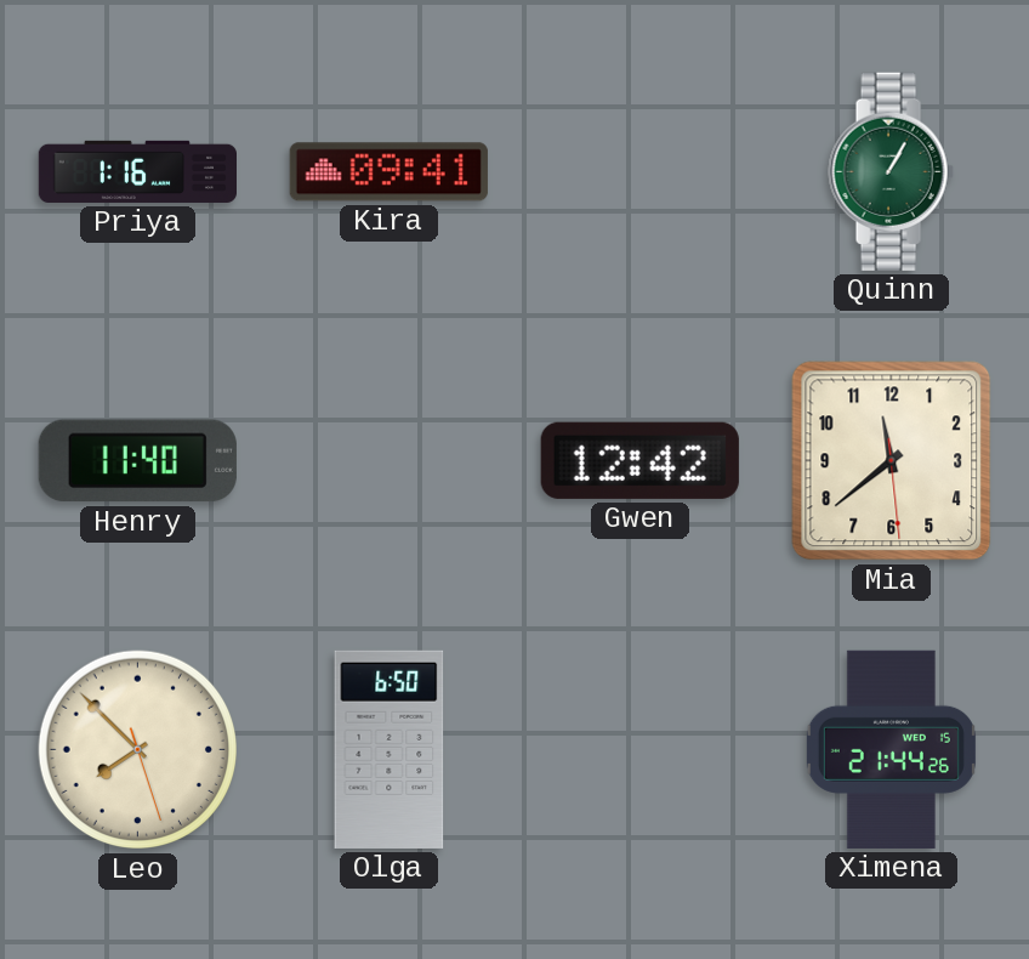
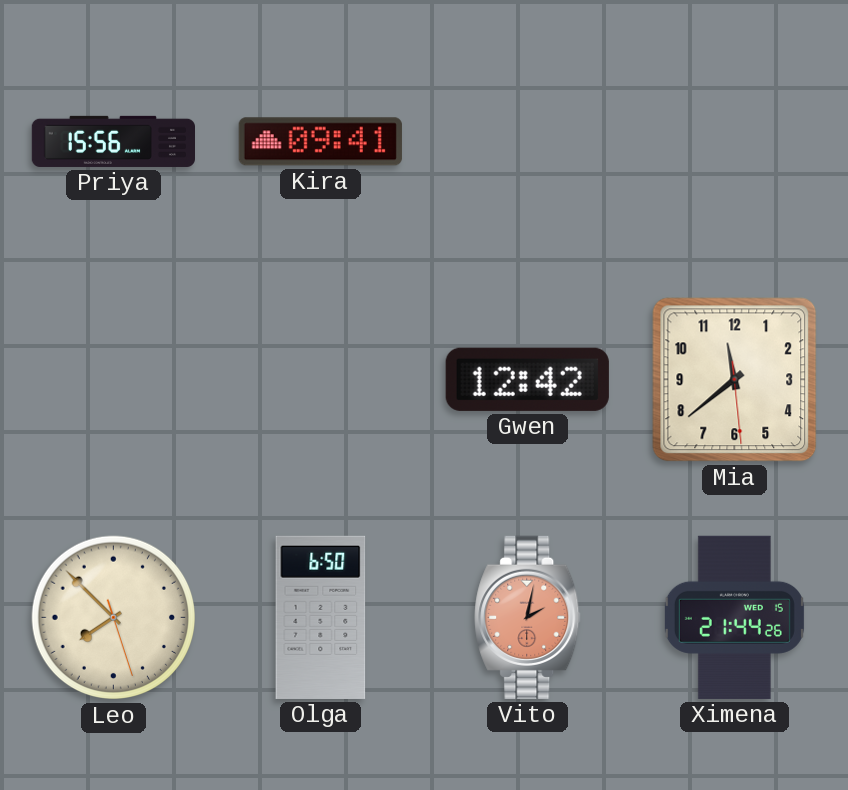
Priya: 1:16 -> 15:56
Quinn: 1:05 -> none
Henry: 11:40 -> none
Vito: none -> 2:02
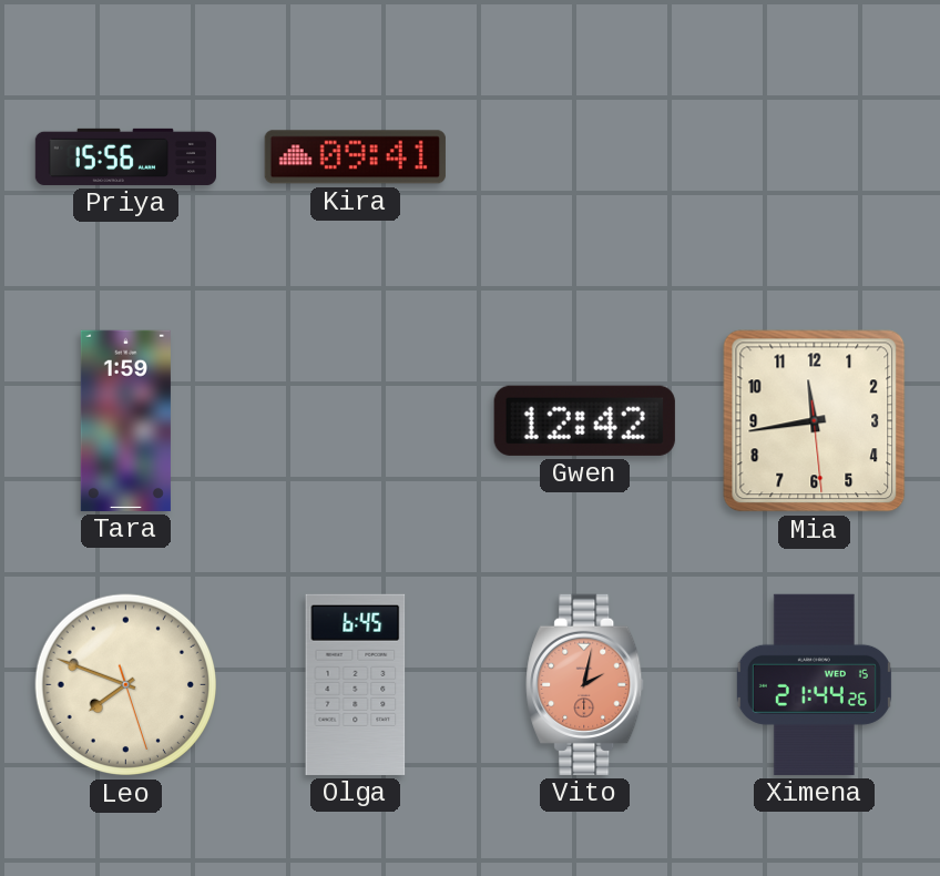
Tara: none -> 1:59
Mia: 11:38 -> 11:43
Leo: 7:52 -> 7:48
Olga: 6:50 -> 6:45
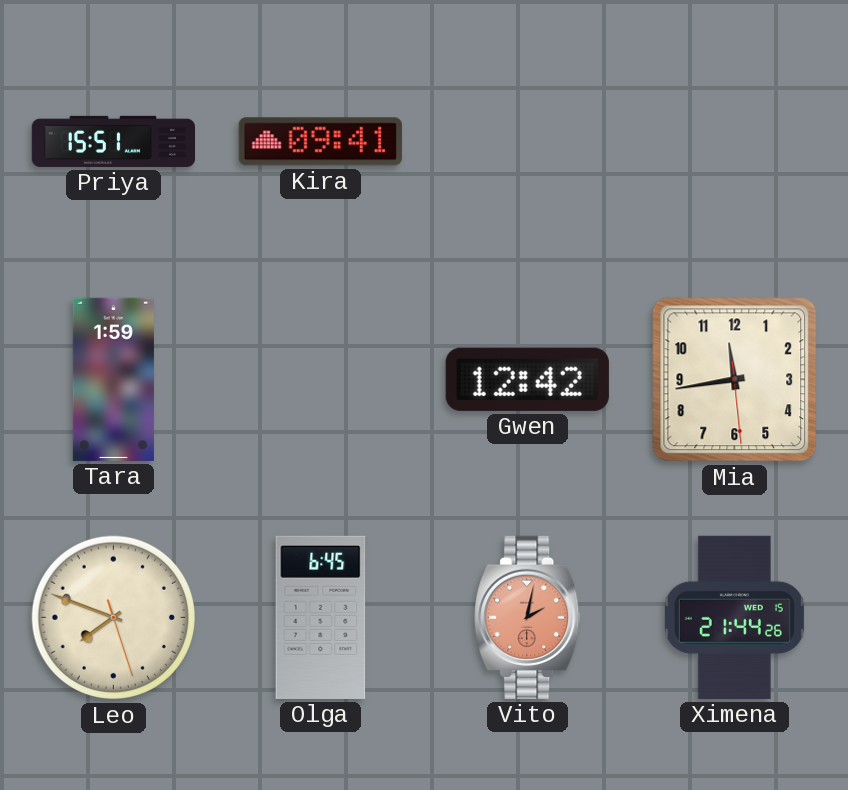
Priya: 15:56 -> 15:51
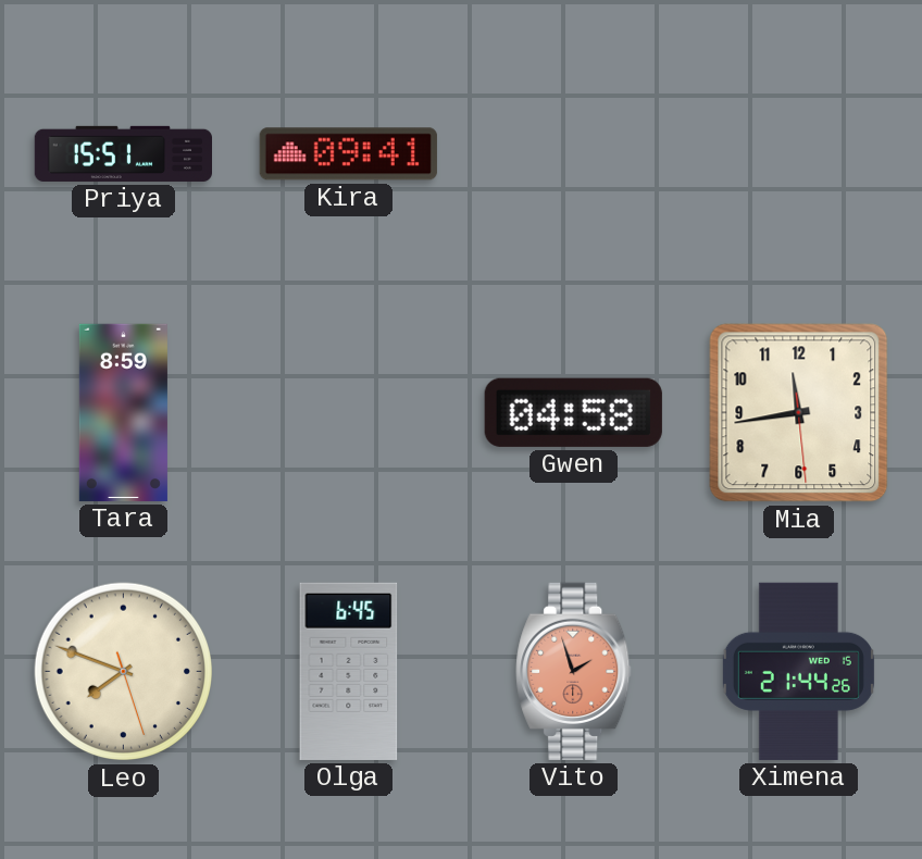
Tara: 1:59 -> 8:59
Gwen: 12:42 -> 04:58
Vito: 2:02 -> 1:57
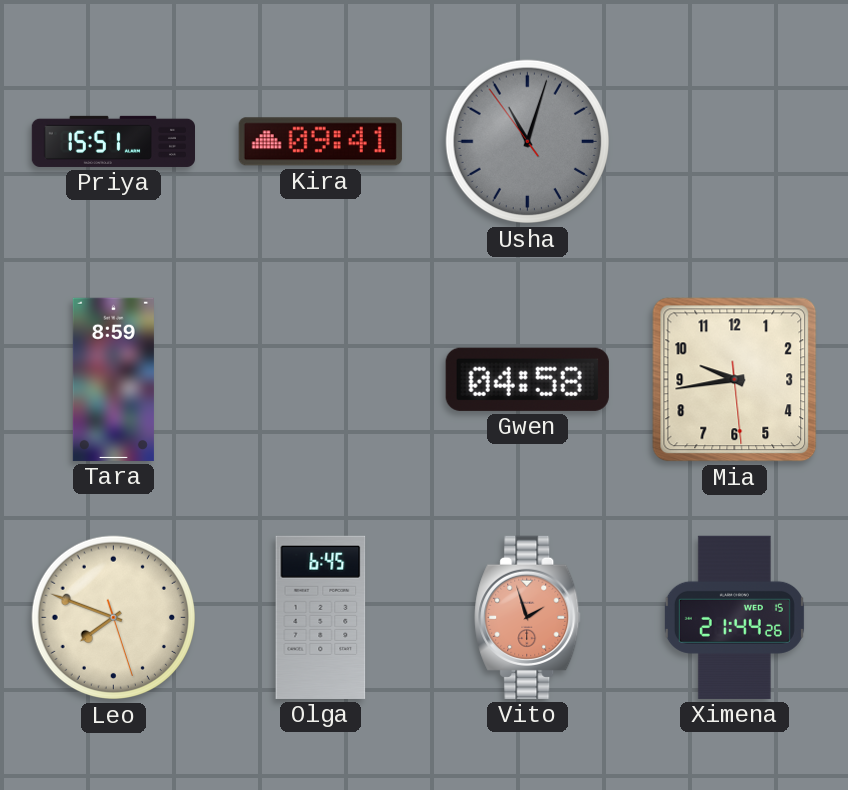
Usha: none -> 11:02
Mia: 11:43 -> 9:43
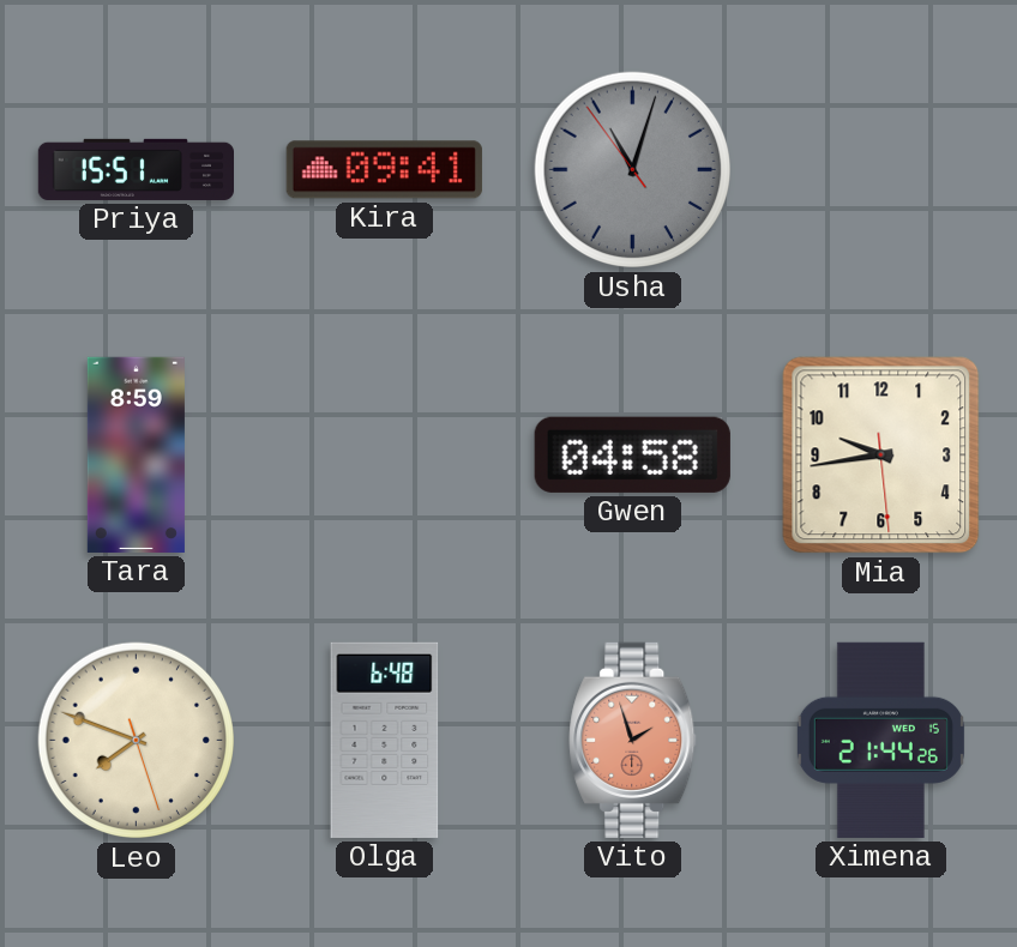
Olga: 6:45 -> 6:48
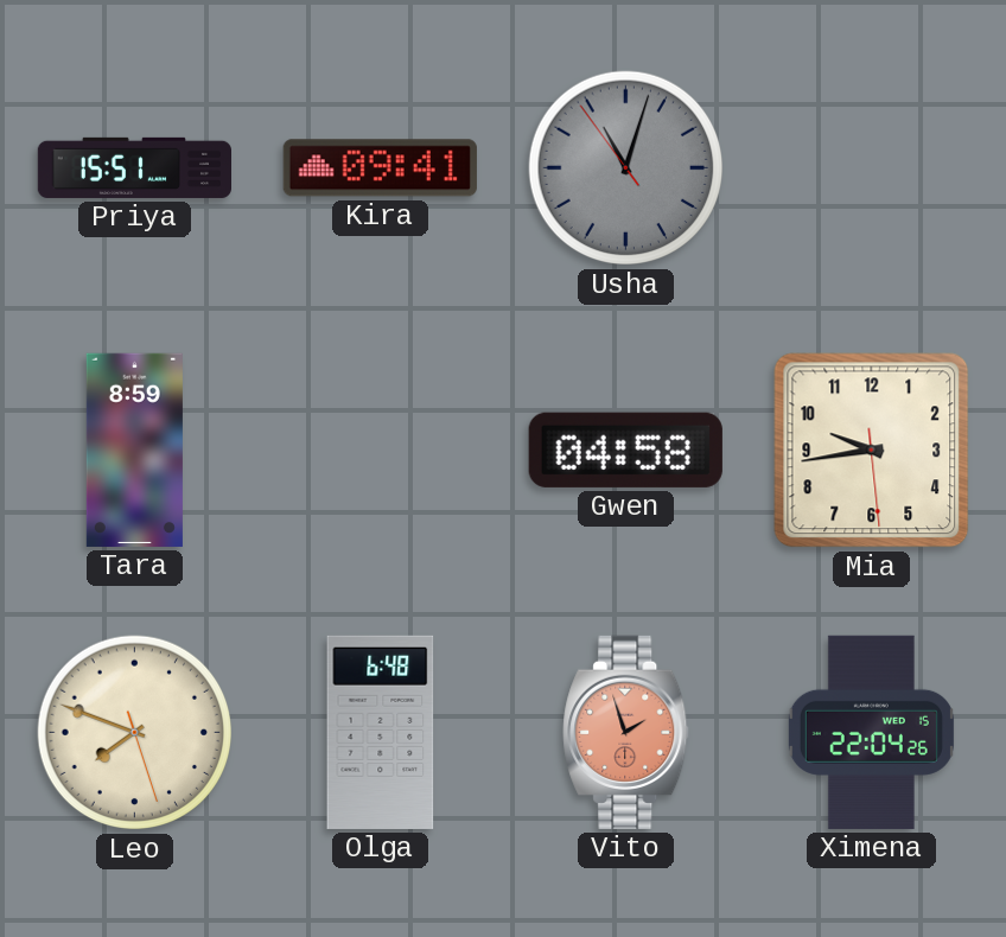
Ximena: 21:44 -> 22:04
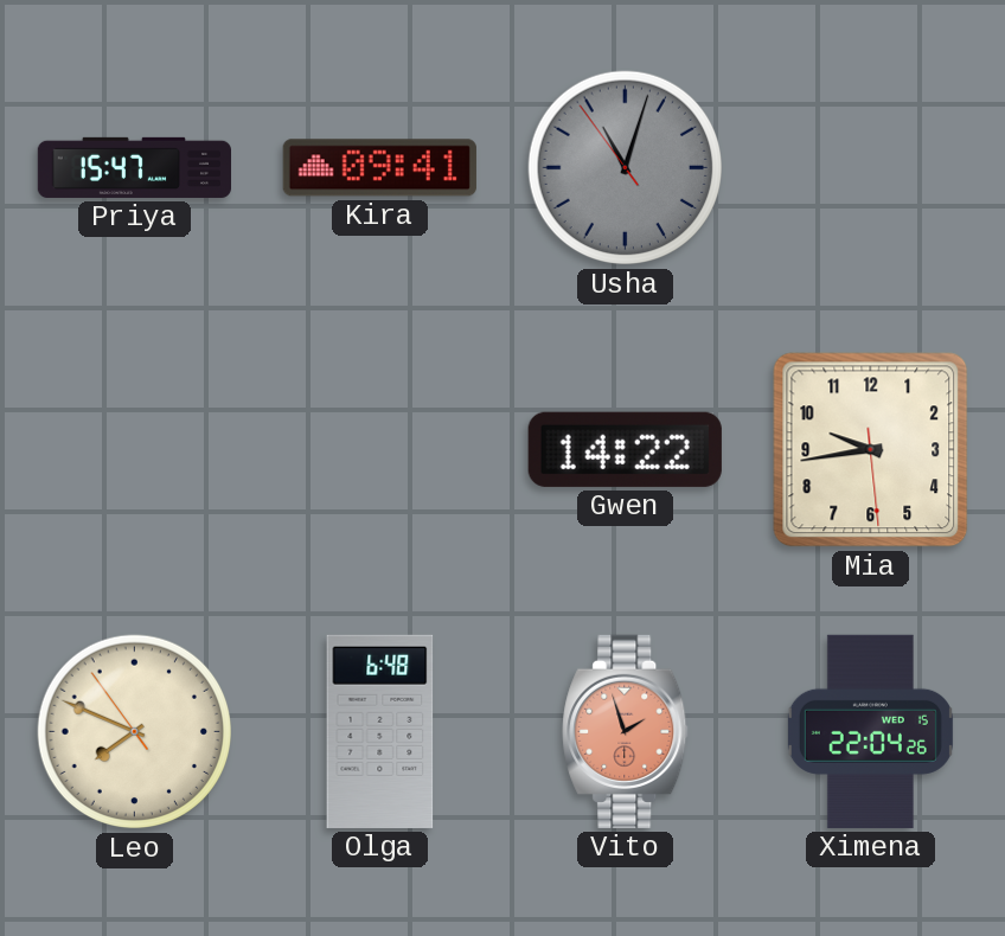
Priya: 15:51 -> 15:47
Tara: 8:59 -> none
Gwen: 04:58 -> 14:22
Leo: 7:48:27 -> 7:48:54
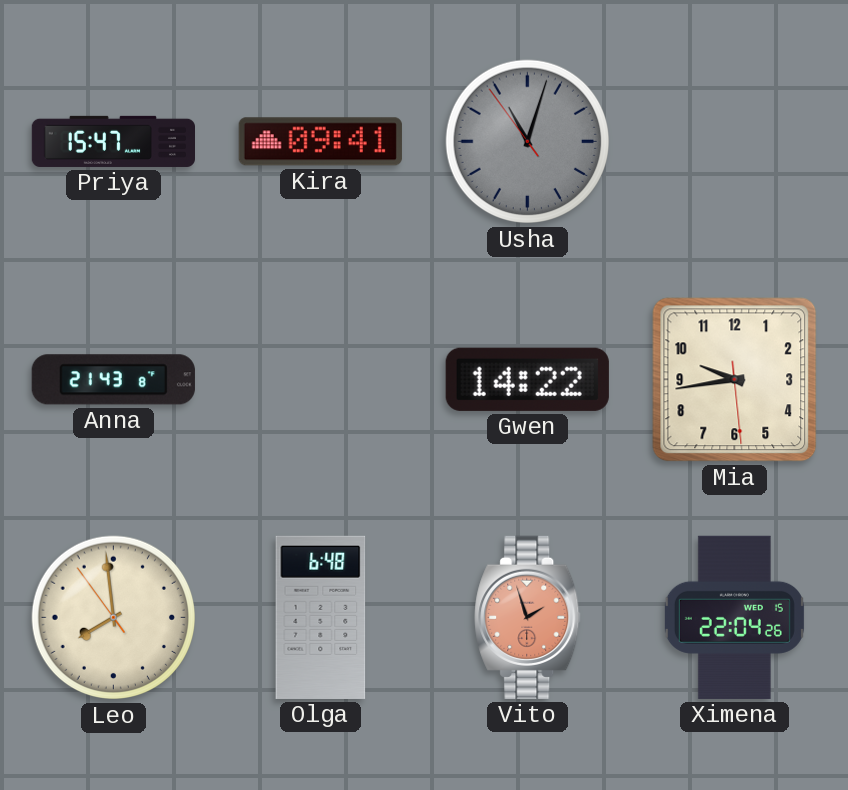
Anna: none -> 21:43
Leo: 7:48 -> 7:58
